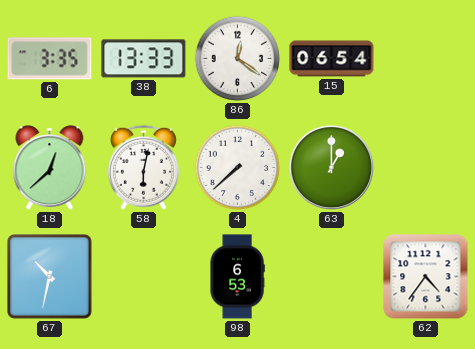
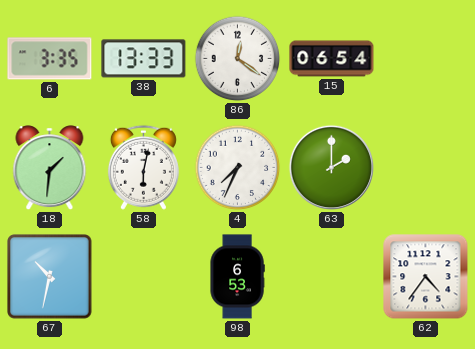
18: 12:38 -> 1:31
4: 7:38 -> 7:34
63: 1:00 -> 2:00
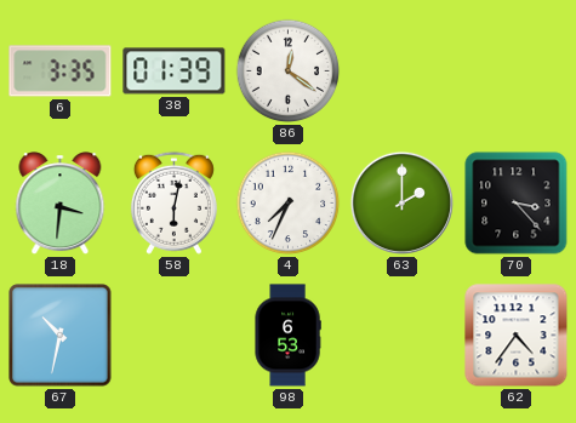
38: 13:33 -> 01:39
15: 06:54 -> none
18: 1:31 -> 3:31
70: none -> 3:23
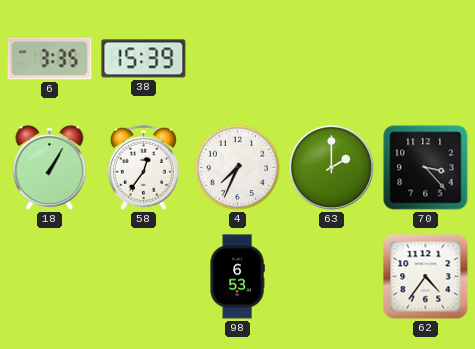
38: 01:39 -> 15:39
86: 12:21 -> none
18: 3:31 -> 1:05
58: 6:02 -> 12:36
67: 10:32 -> none
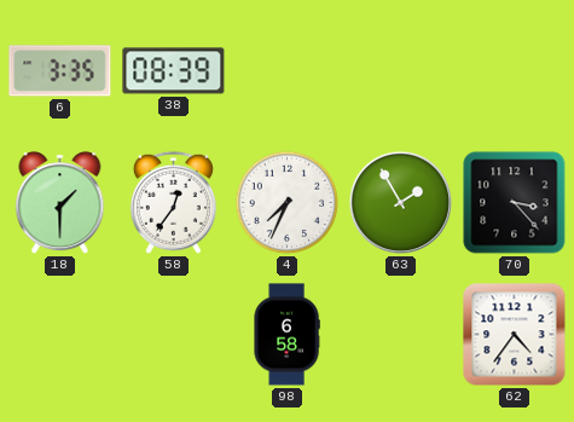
38: 15:39 -> 08:39
18: 1:05 -> 1:30
63: 2:00 -> 1:55
98: 6:53 -> 6:58
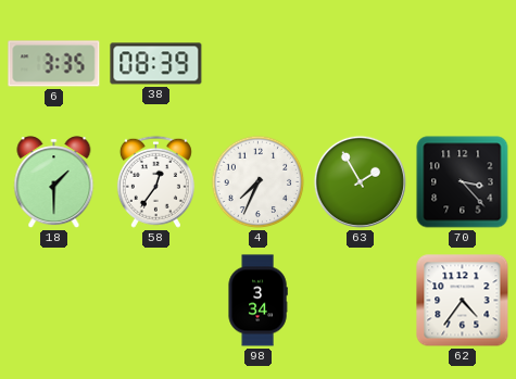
98: 6:58 -> 3:34
